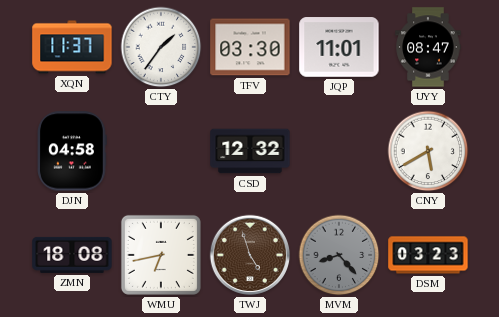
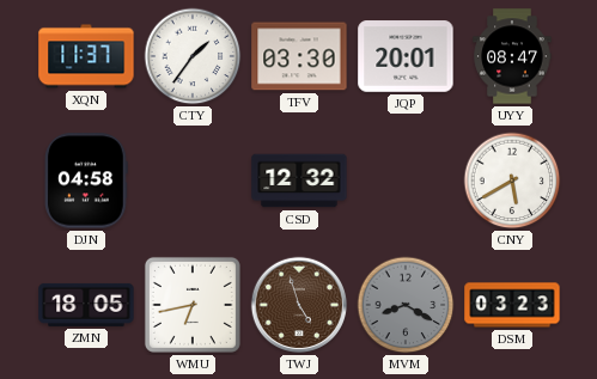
JQP: 11:01 -> 20:01
ZMN: 18:08 -> 18:05
MVM: 8:23 -> 8:20
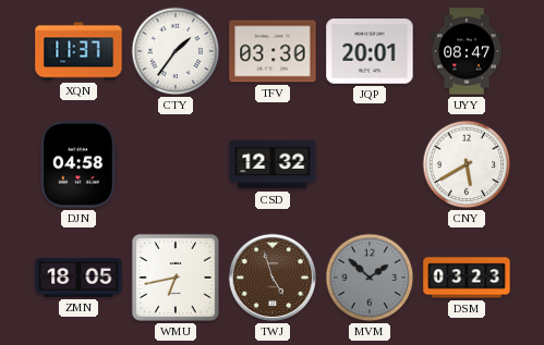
MVM: 8:20 -> 1:52
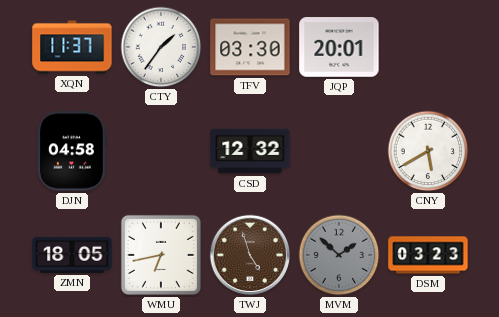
UYY: 08:47 -> none
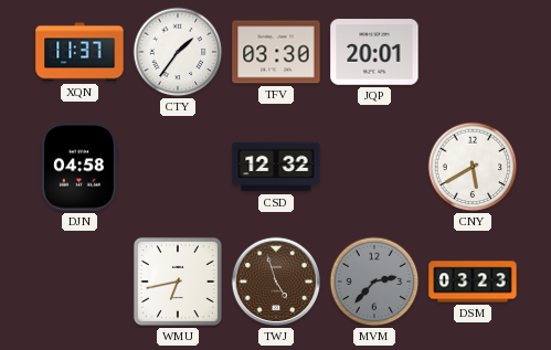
ZMN: 18:05 -> none
MVM: 1:52 -> 2:37
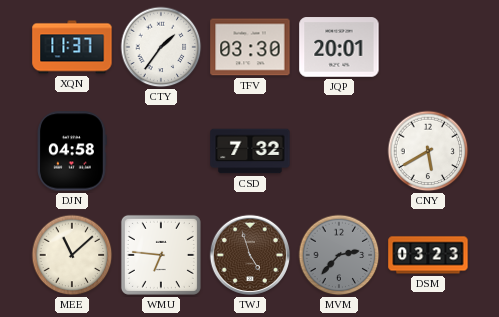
CSD: 12:32 -> 7:32
MEE: none -> 11:08
WMU: 6:43 -> 6:46
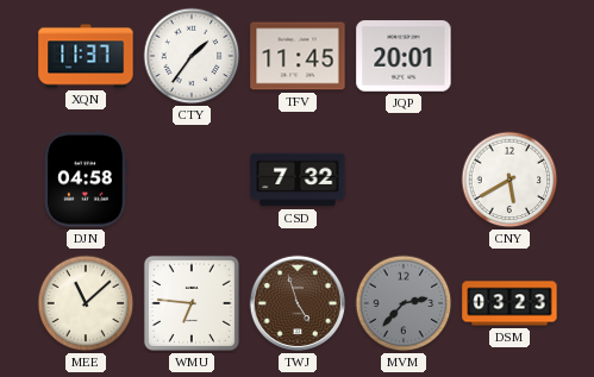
TFV: 03:30 -> 11:45
